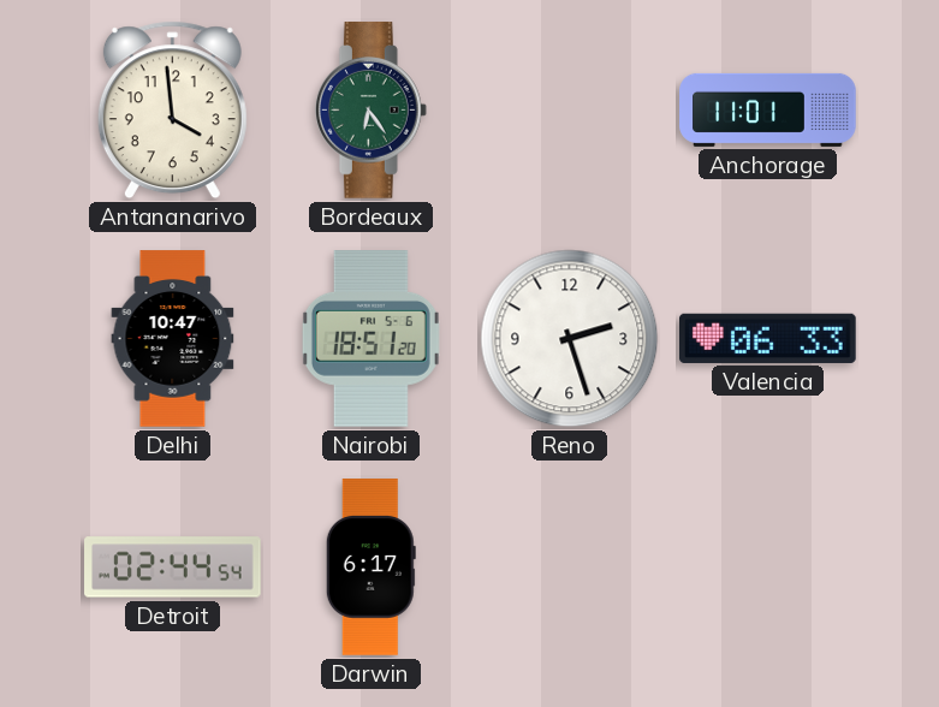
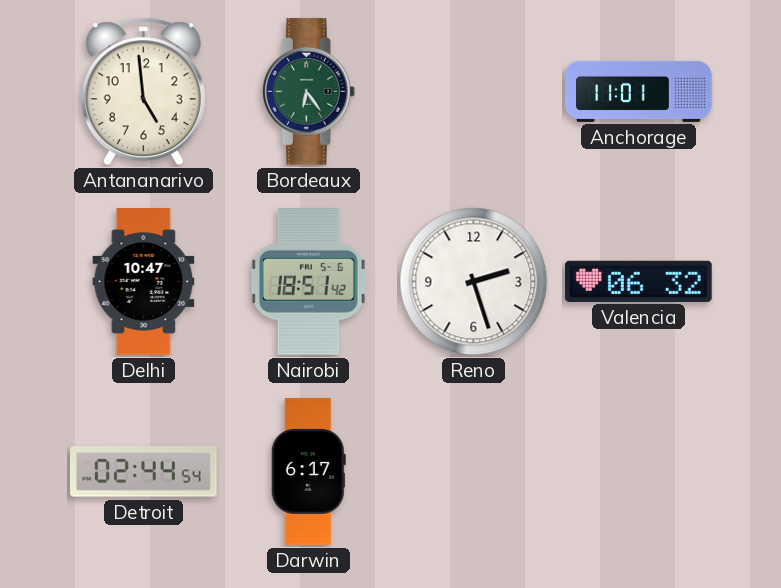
Antananarivo: 3:59 -> 4:59
Nairobi: 18:51:20 -> 18:51:42
Valencia: 06:33 -> 06:32
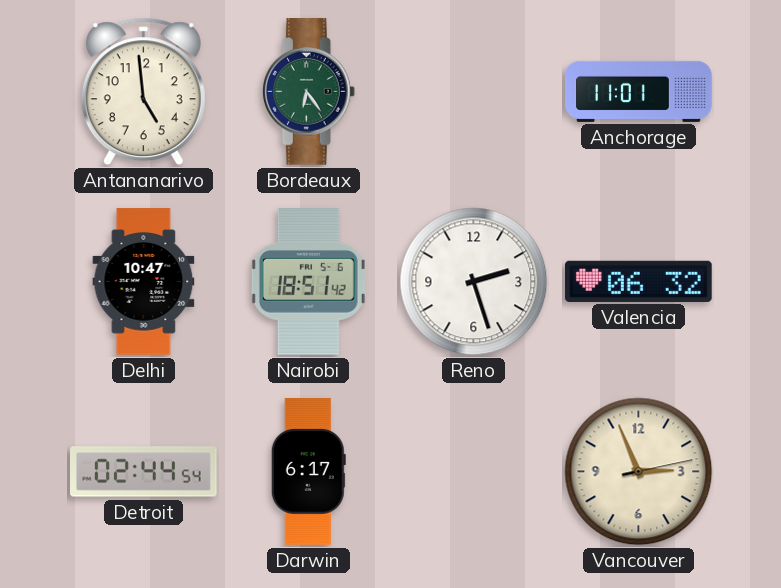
Vancouver: none -> 2:56
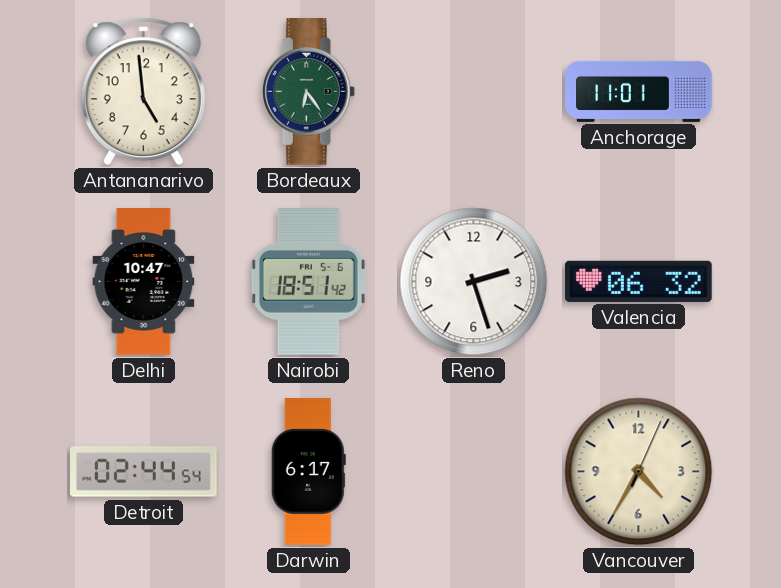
Vancouver: 2:56 -> 4:35
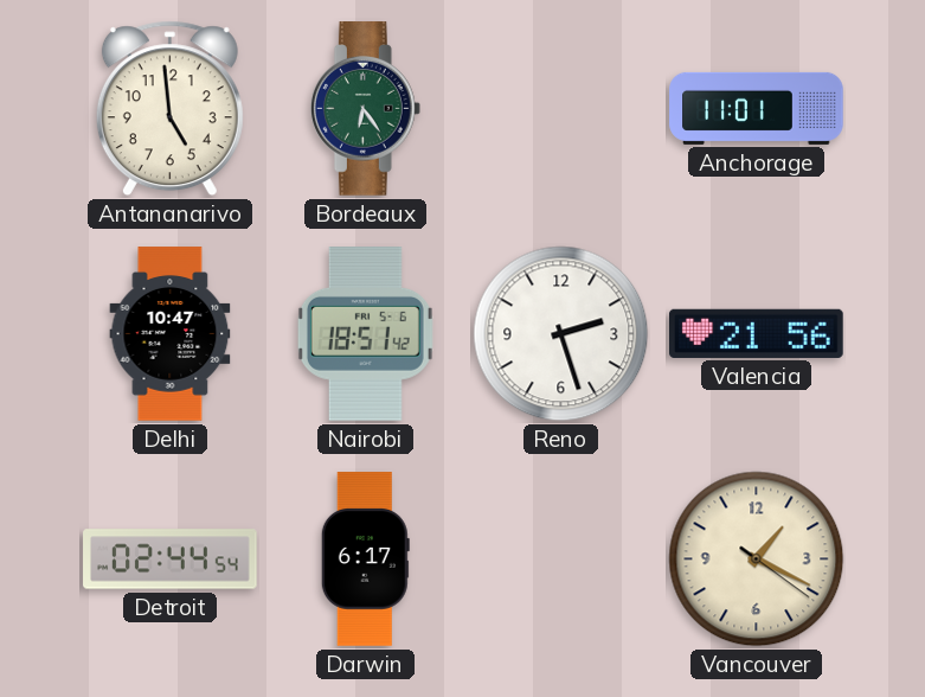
Valencia: 06:32 -> 21:56
Vancouver: 4:35 -> 1:19
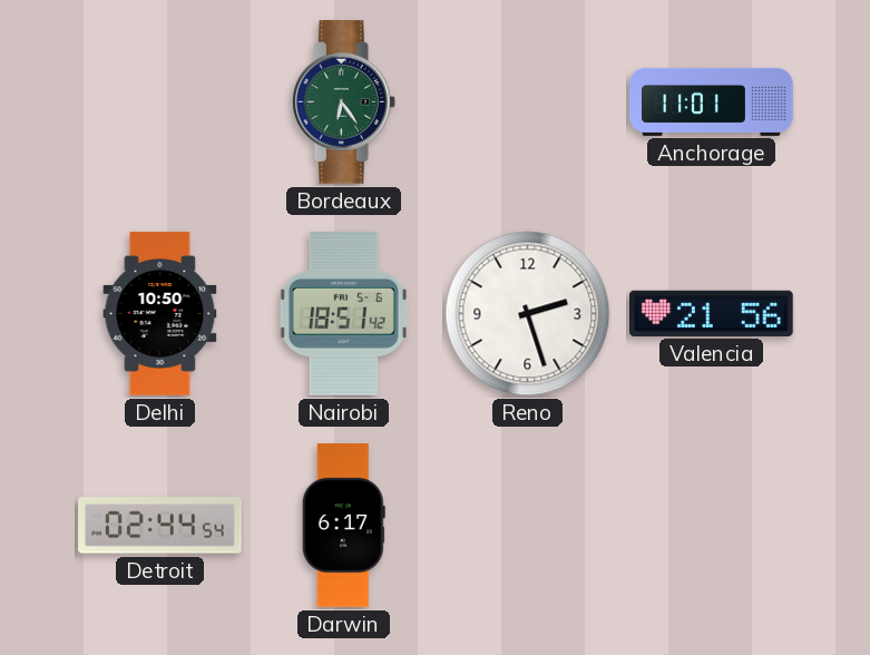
Antananarivo: 4:59 -> none
Delhi: 10:47 -> 10:50
Vancouver: 1:19 -> none
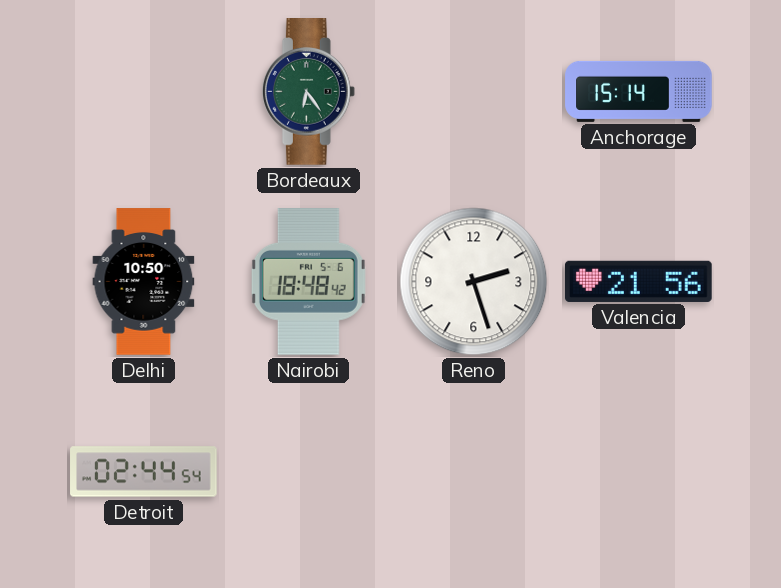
Anchorage: 11:01 -> 15:14
Nairobi: 18:51 -> 18:48
Darwin: 6:17 -> none
